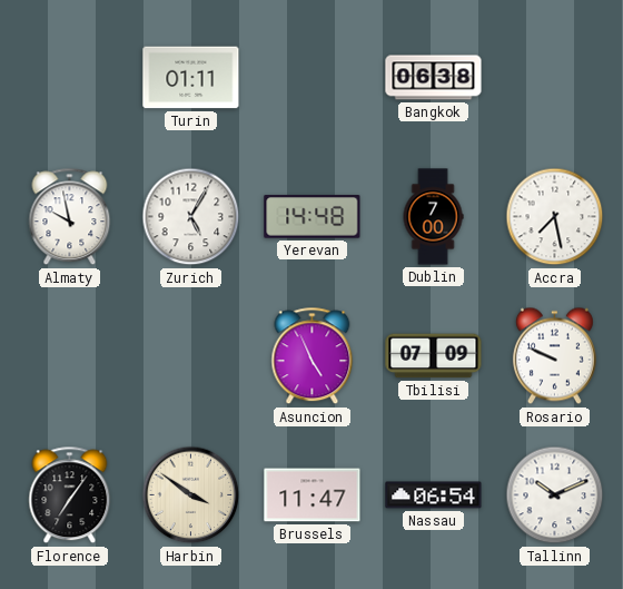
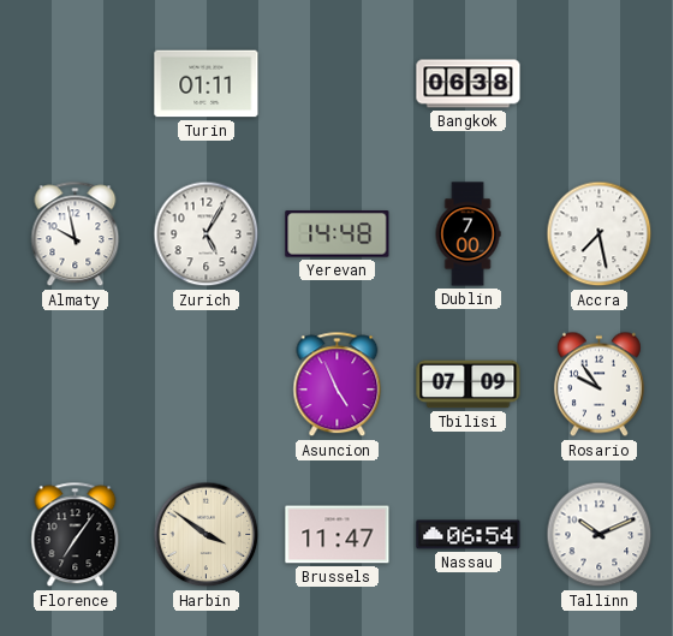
Rosario: 9:49 -> 9:54
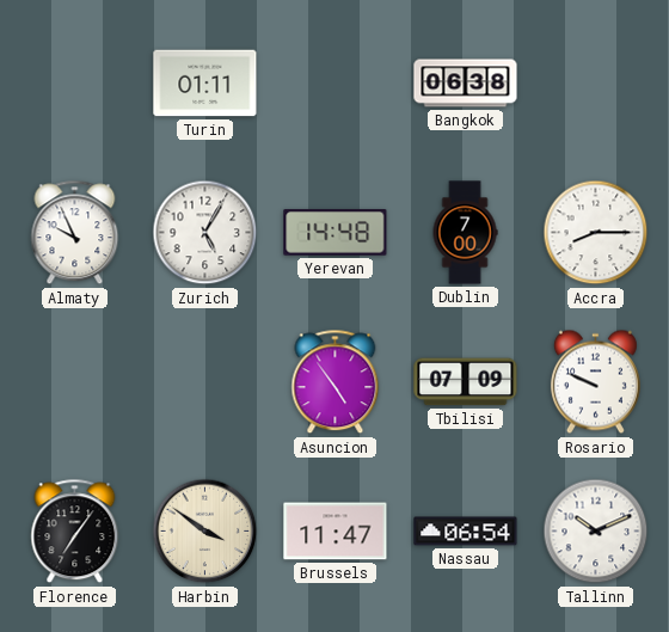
Almaty: 9:58 -> 9:56
Accra: 7:28 -> 8:15
Asuncion: 4:56 -> 4:54
Rosario: 9:54 -> 9:49
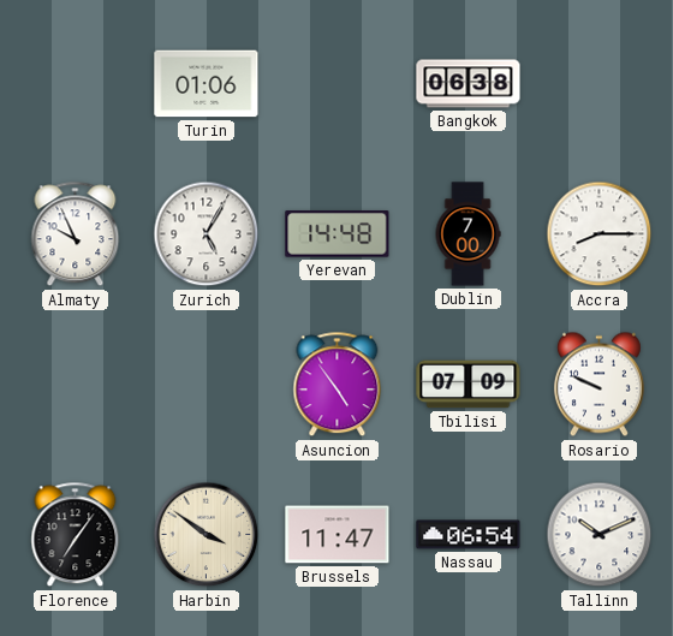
Turin: 01:11 -> 01:06
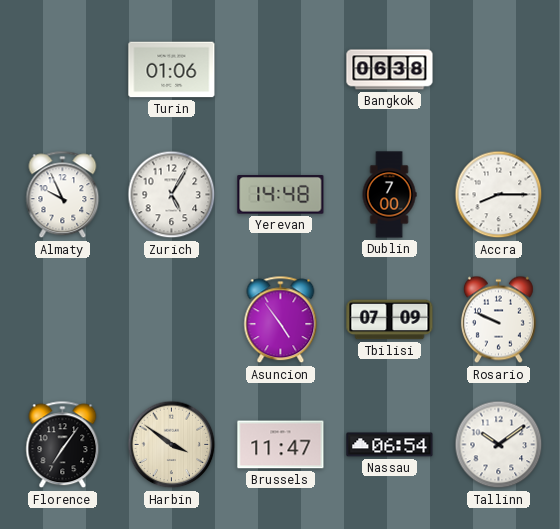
Tallinn: 10:11 -> 10:09
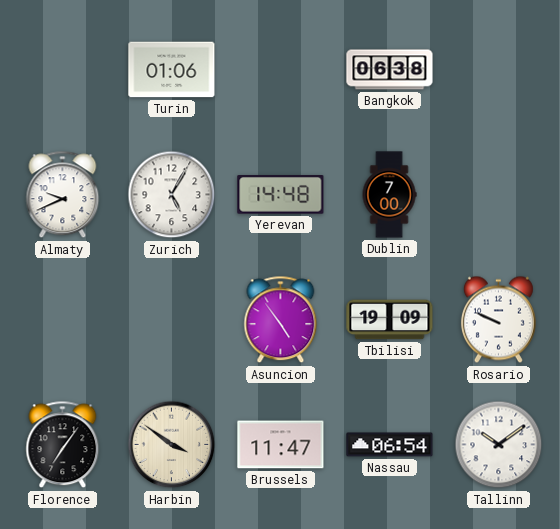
Almaty: 9:56 -> 9:41
Accra: 8:15 -> none
Tbilisi: 07:09 -> 19:09
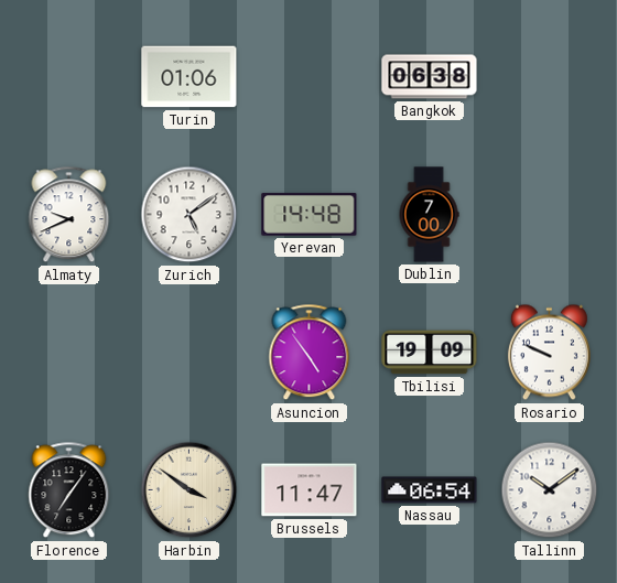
Zurich: 5:05 -> 5:09
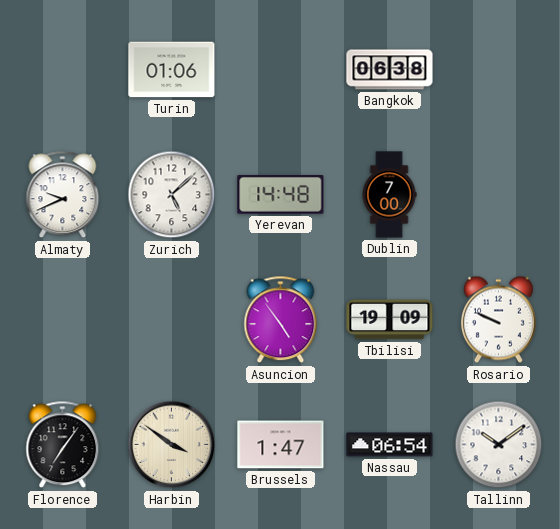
Zurich: 5:09 -> 5:08
Brussels: 11:47 -> 1:47
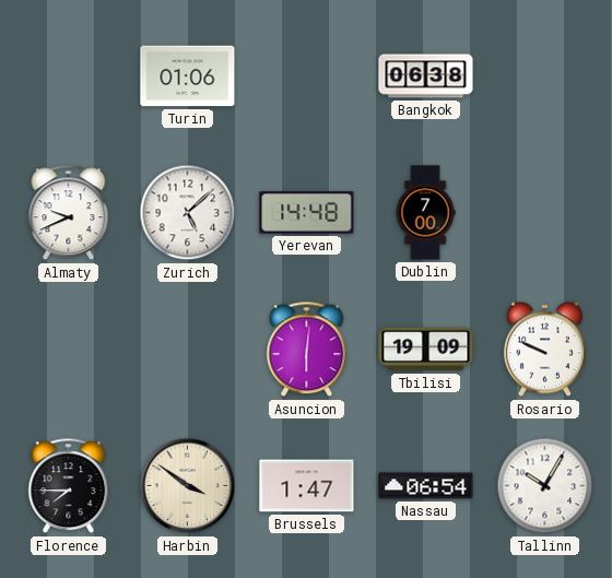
Asuncion: 4:54 -> 6:01
Florence: 7:06 -> 7:45
Tallinn: 10:09 -> 10:05
